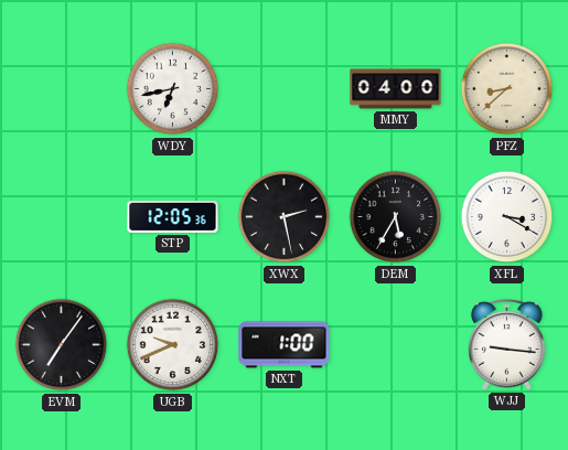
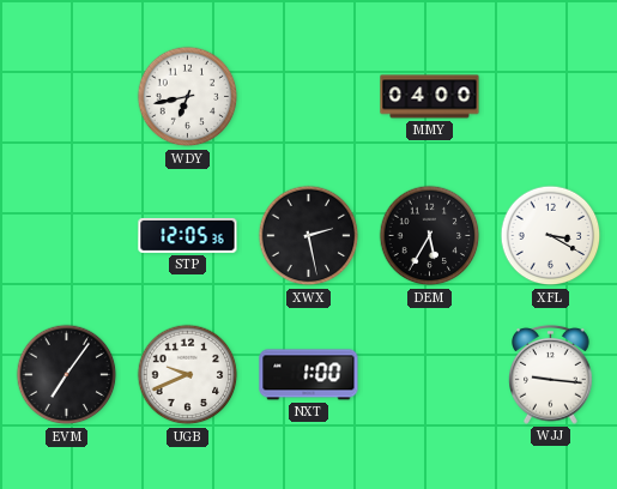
PFZ: 8:38 -> none
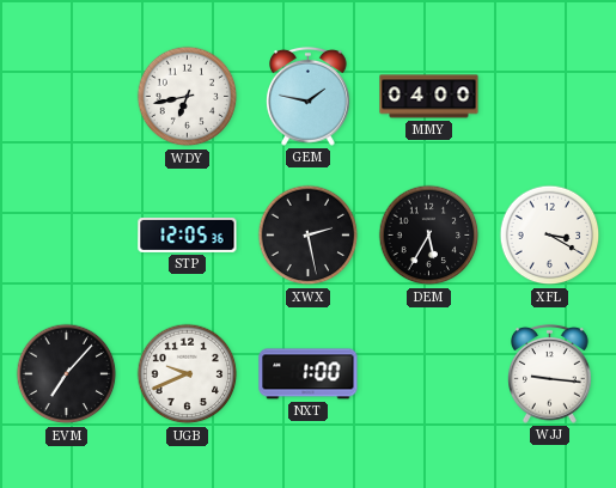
GEM: none -> 1:47
EVM: 7:06 -> 7:07
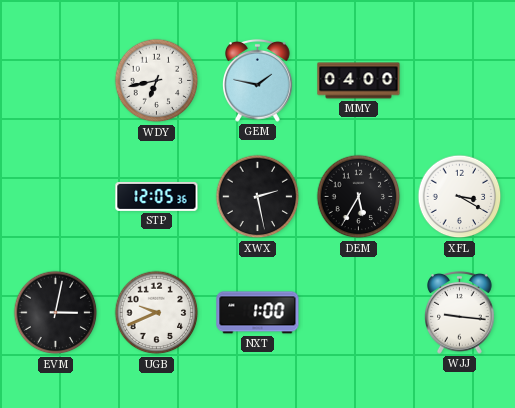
EVM: 7:07 -> 3:02
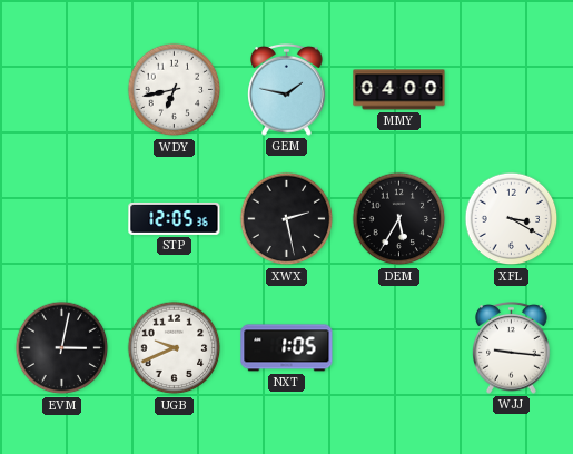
NXT: 1:00 -> 1:05
